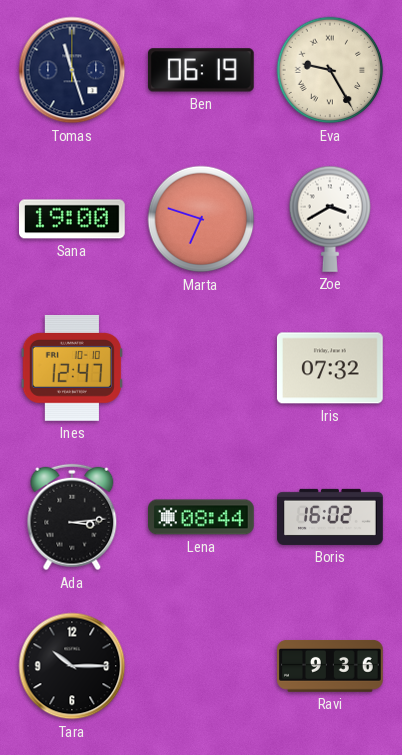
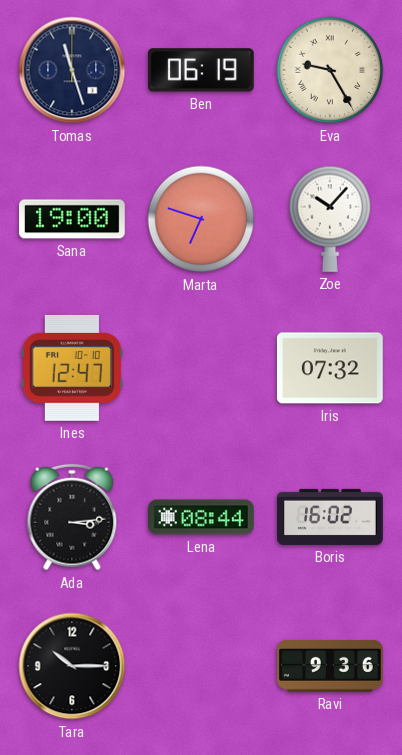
Zoe: 3:40 -> 10:07
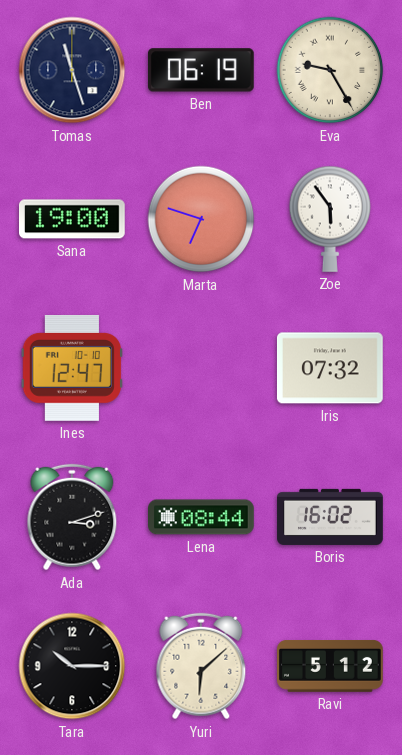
Zoe: 10:07 -> 5:54
Ada: 3:14 -> 3:12
Yuri: none -> 6:08
Ravi: 9:36 -> 5:12
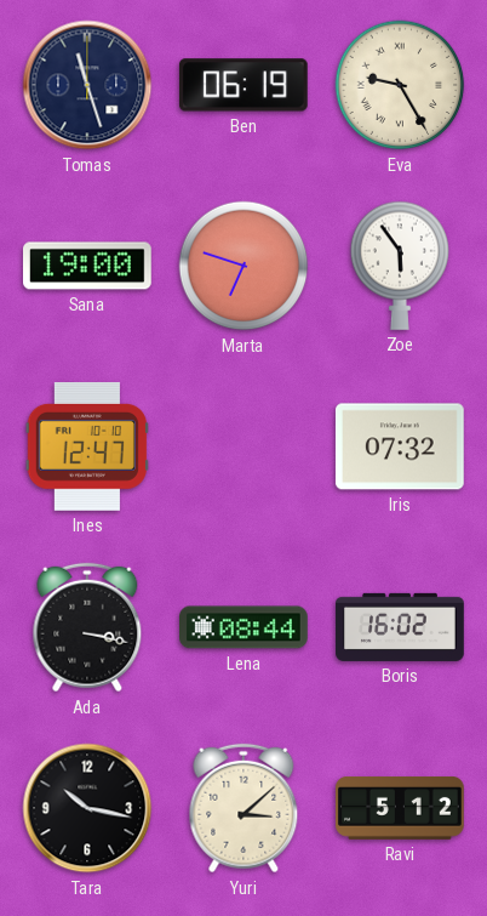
Ada: 3:12 -> 3:17
Tara: 10:15 -> 10:17
Yuri: 6:08 -> 3:08
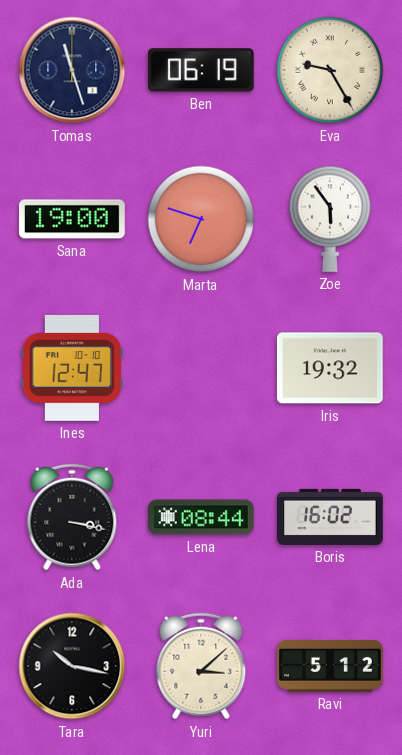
Iris: 07:32 -> 19:32
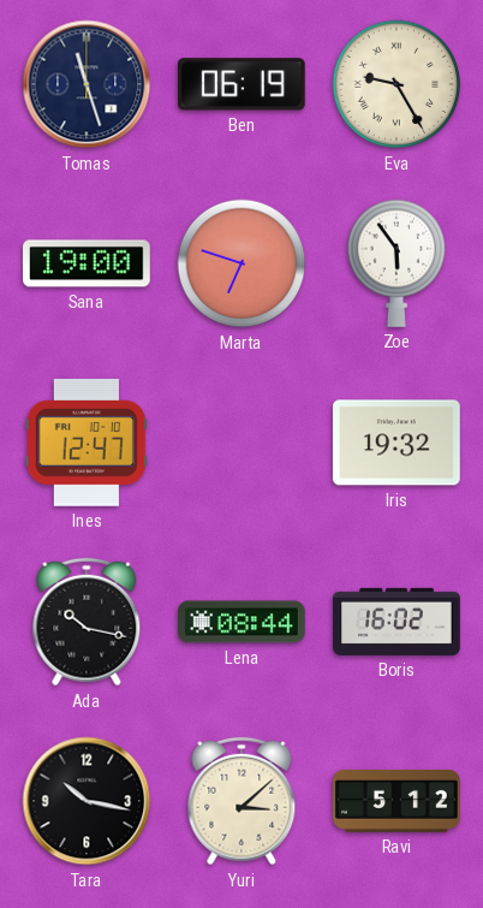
Ada: 3:17 -> 10:17
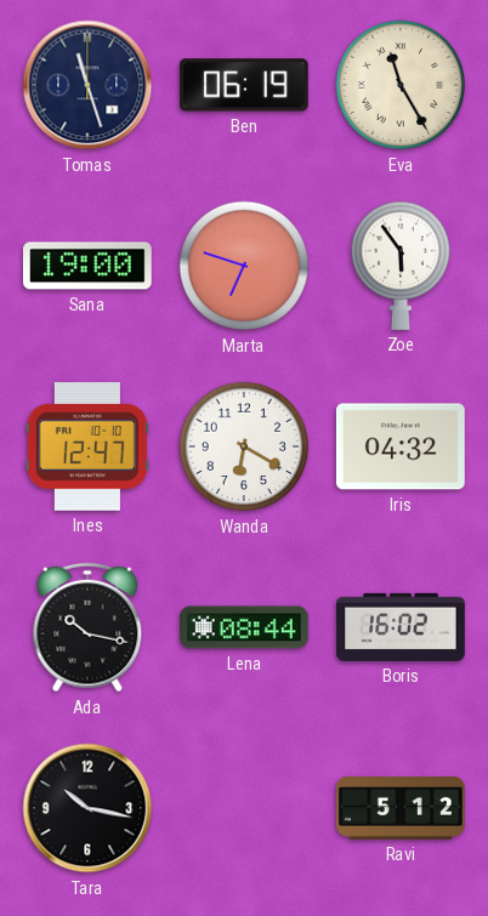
Eva: 9:25 -> 11:25
Wanda: none -> 6:20
Iris: 19:32 -> 04:32
Yuri: 3:08 -> none
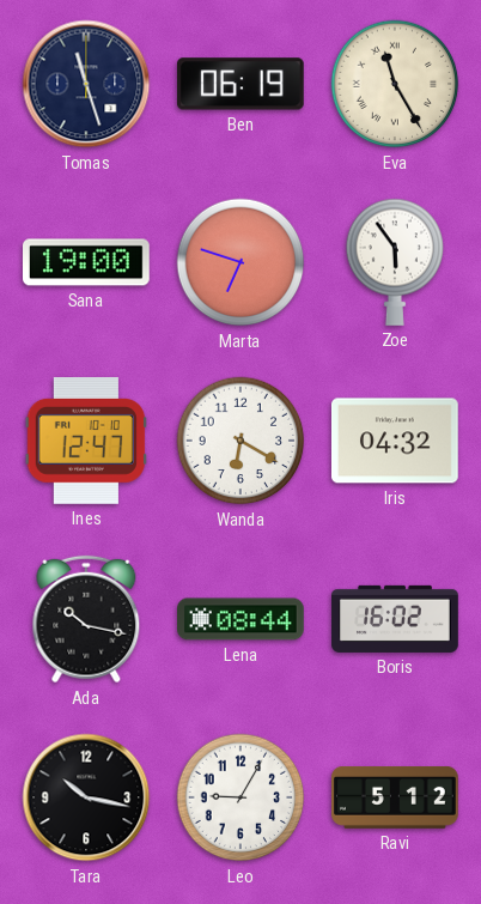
Leo: none -> 9:05
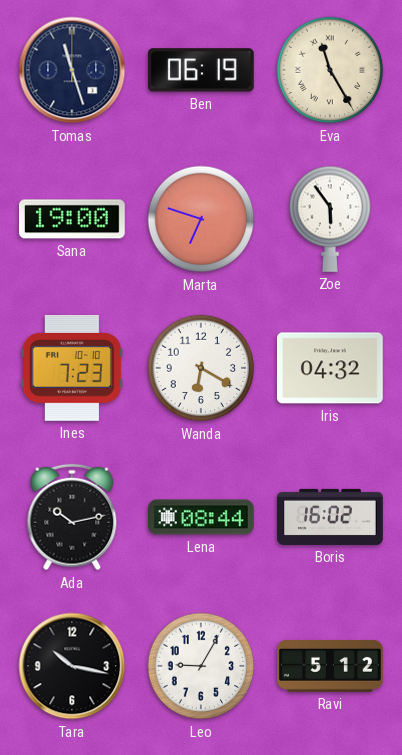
Ines: 12:47 -> 7:23
Ada: 10:17 -> 10:13
